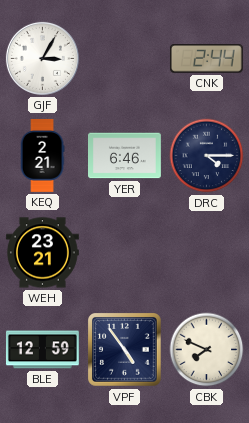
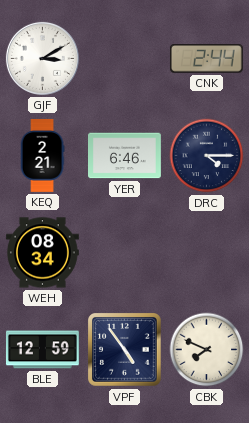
GJF: 3:05 -> 3:10
WEH: 23:21 -> 08:34
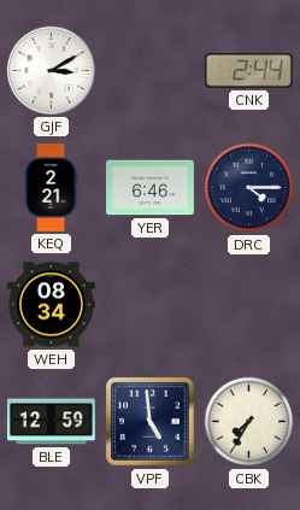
VPF: 4:54 -> 4:59
CBK: 7:49 -> 7:35
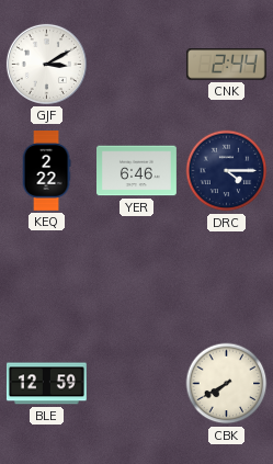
KEQ: 2:21 -> 2:22
WEH: 08:34 -> none
VPF: 4:59 -> none
CBK: 7:35 -> 7:40
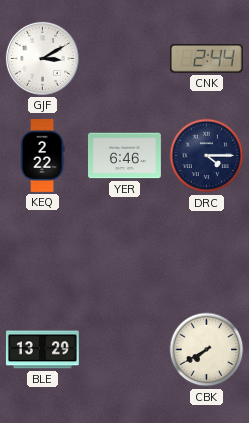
BLE: 12:59 -> 13:29
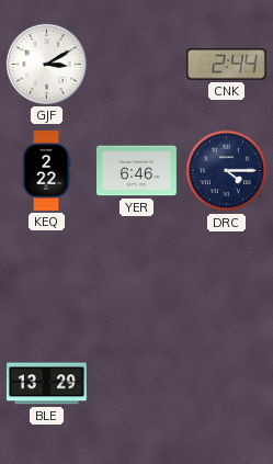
CBK: 7:40 -> none
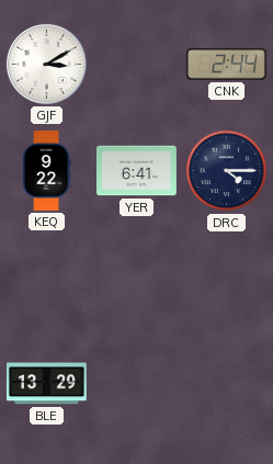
KEQ: 2:22 -> 9:22
YER: 6:46 -> 6:41
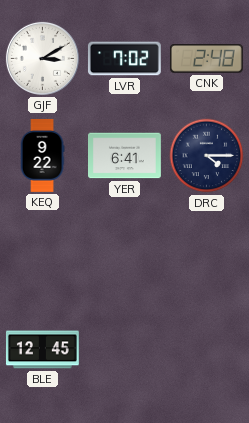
LVR: none -> 7:02
CNK: 2:44 -> 2:48
BLE: 13:29 -> 12:45
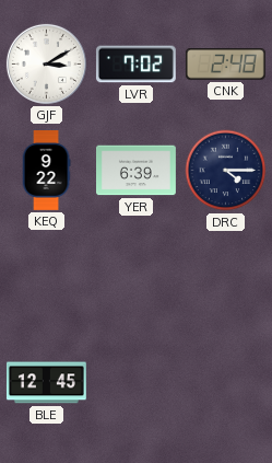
YER: 6:41 -> 6:39
